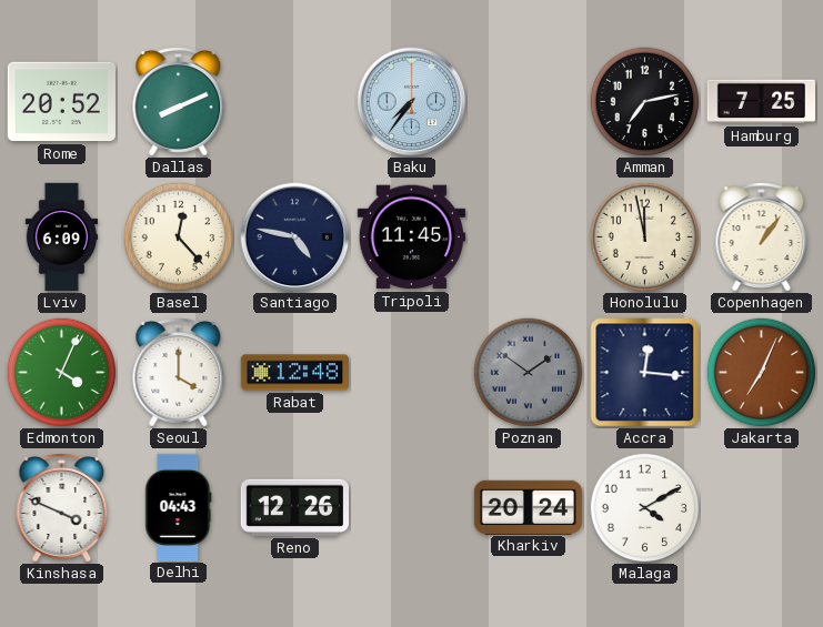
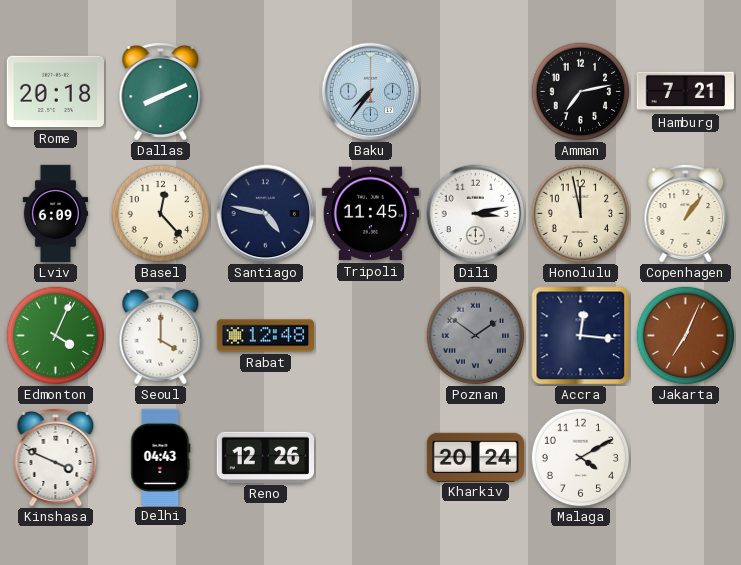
Rome: 20:52 -> 20:18
Hamburg: 7:25 -> 7:21
Dili: none -> 3:13
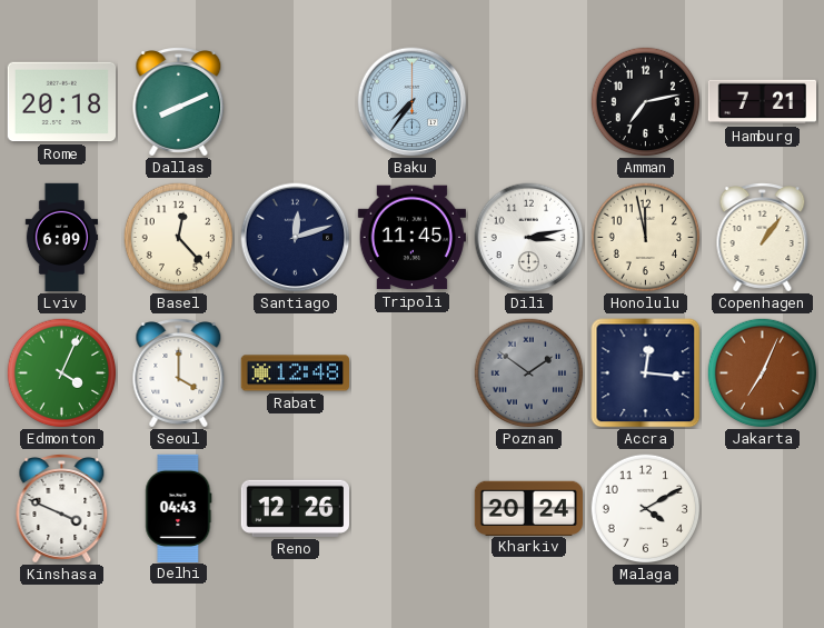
Santiago: 4:47 -> 12:12
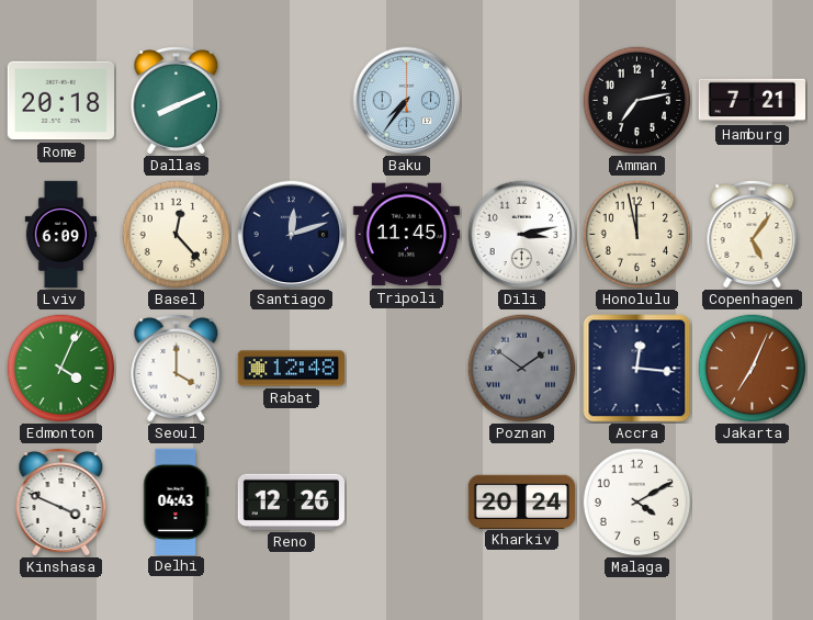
Copenhagen: 1:06 -> 5:06
